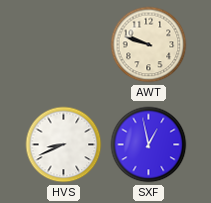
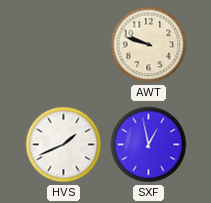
HVS: 8:41 -> 1:41
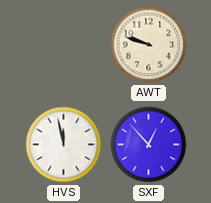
HVS: 1:41 -> 11:58
SXF: 12:58 -> 12:53
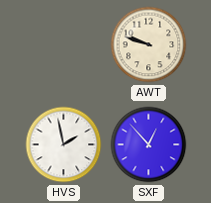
HVS: 11:58 -> 1:58
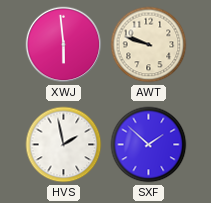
XWJ: none -> 5:59
SXF: 12:53 -> 1:52
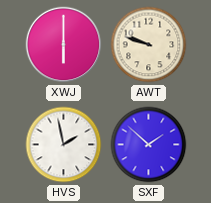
XWJ: 5:59 -> 6:00
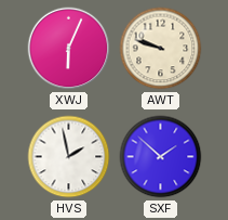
XWJ: 6:00 -> 6:04
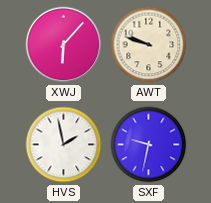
XWJ: 6:04 -> 6:07
SXF: 1:52 -> 9:32
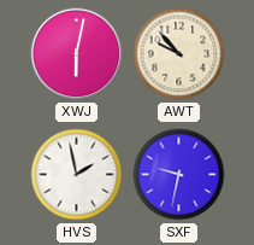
XWJ: 6:07 -> 6:02
AWT: 9:48 -> 9:53
